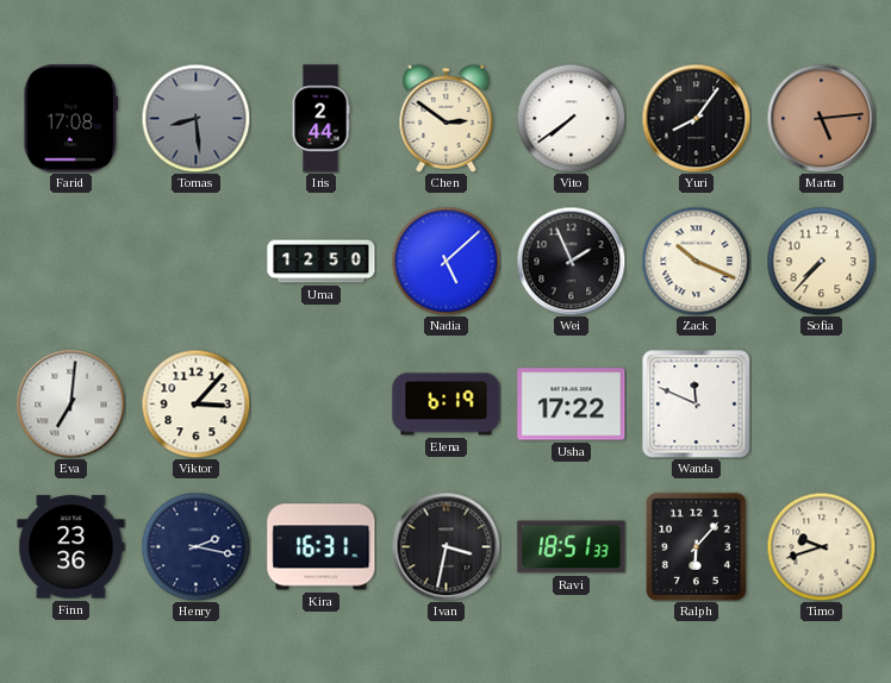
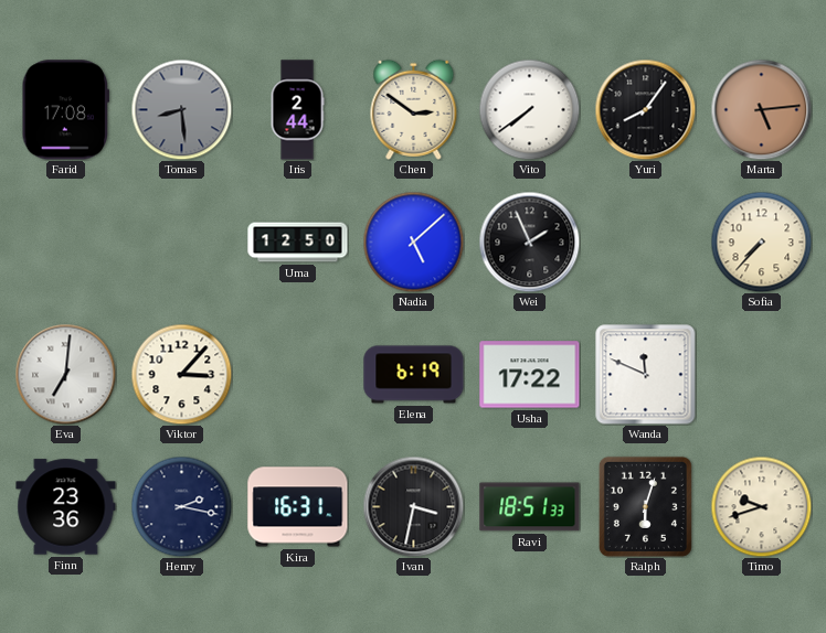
Zack: 10:19 -> none
Ralph: 6:07 -> 6:03
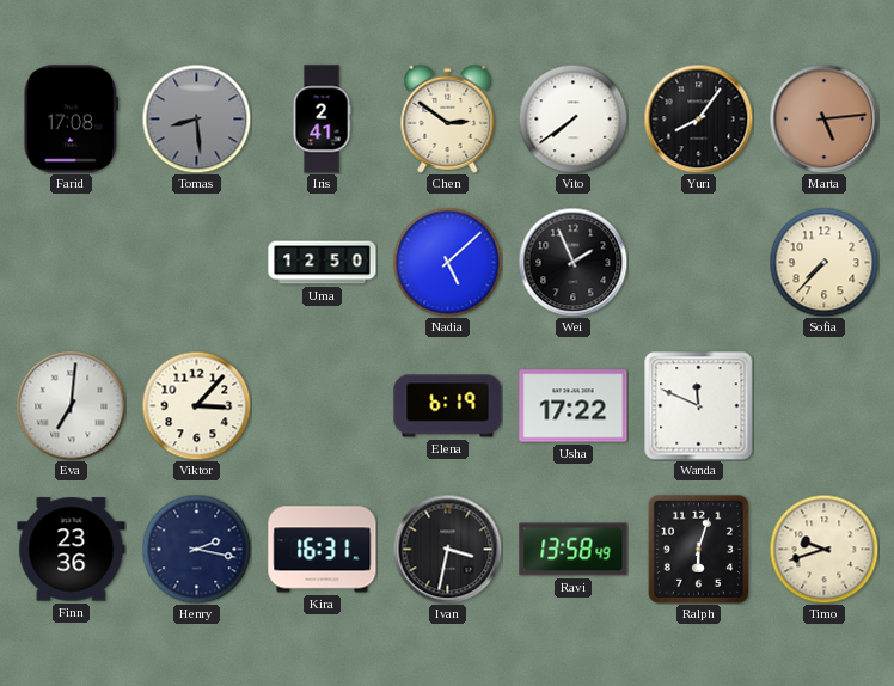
Iris: 2:44 -> 2:41
Ravi: 18:51 -> 13:58
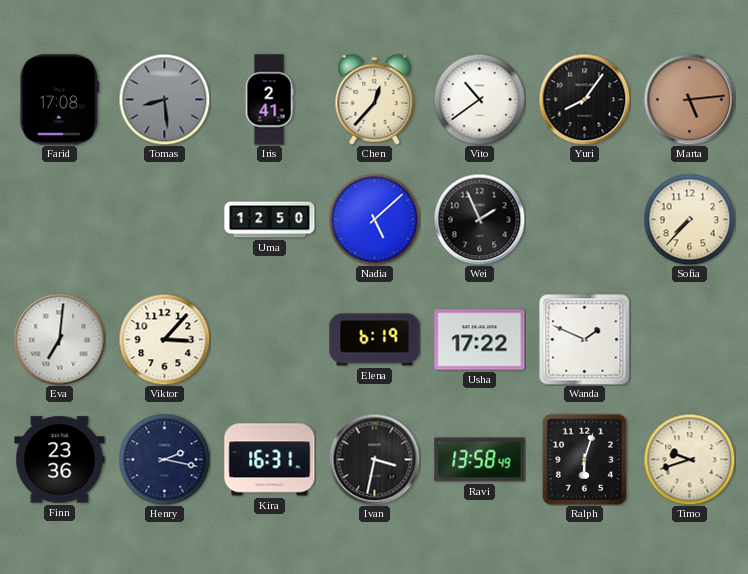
Chen: 2:51 -> 12:37
Vito: 7:39 -> 10:39
Wanda: 11:49 -> 1:49
